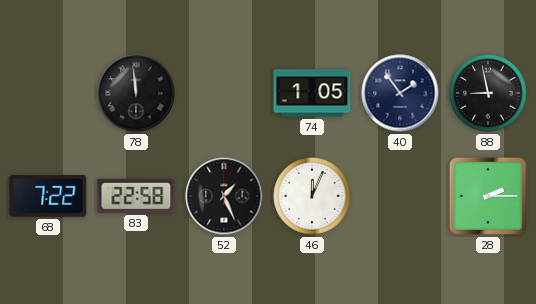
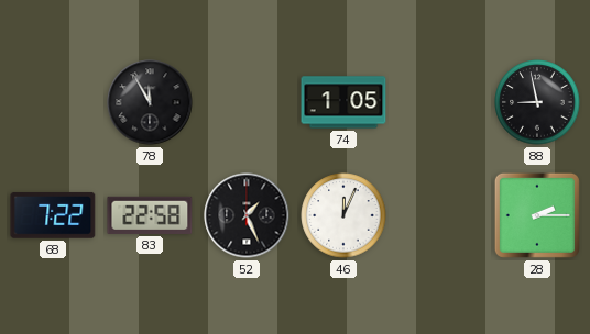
78: 11:59 -> 11:55
40: 1:54 -> none
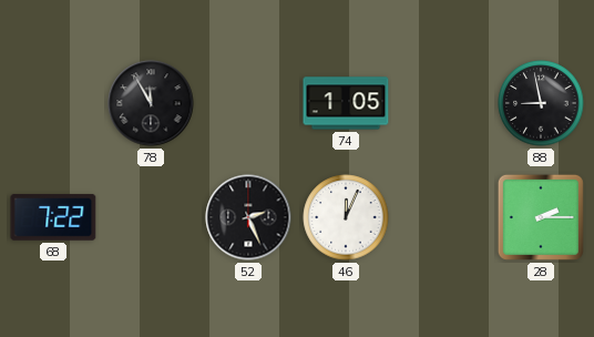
83: 22:58 -> none
52: 1:26 -> 2:26
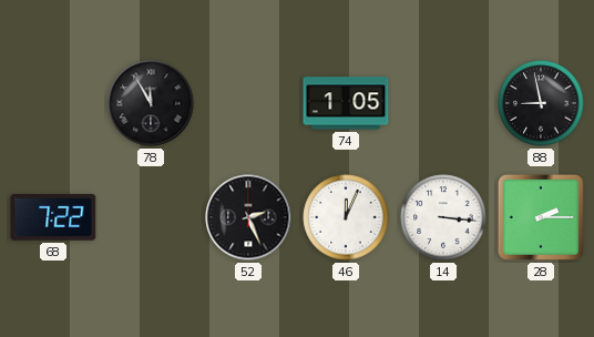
14: none -> 3:16
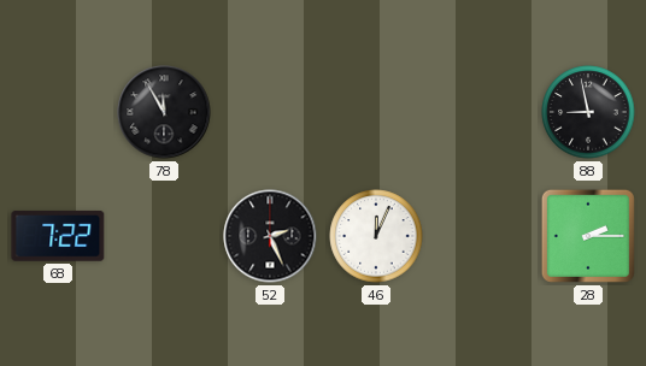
74: 1:05 -> none
14: 3:16 -> none
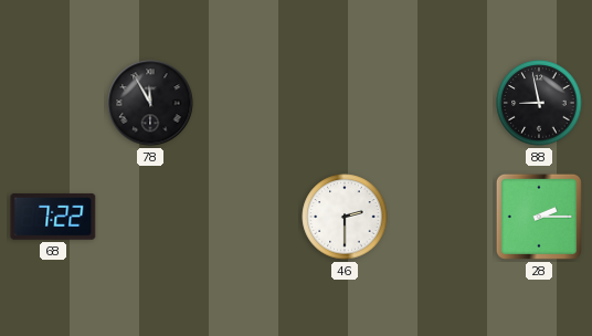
52: 2:26 -> none
46: 12:04 -> 2:30
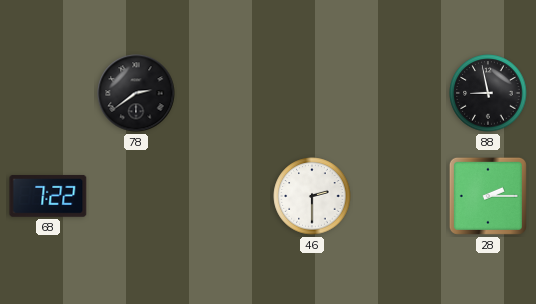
78: 11:55 -> 2:39
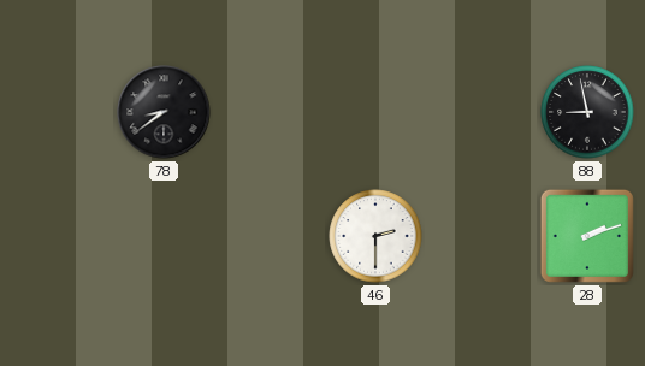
78: 2:39 -> 8:39
68: 7:22 -> none
28: 2:15 -> 2:12
